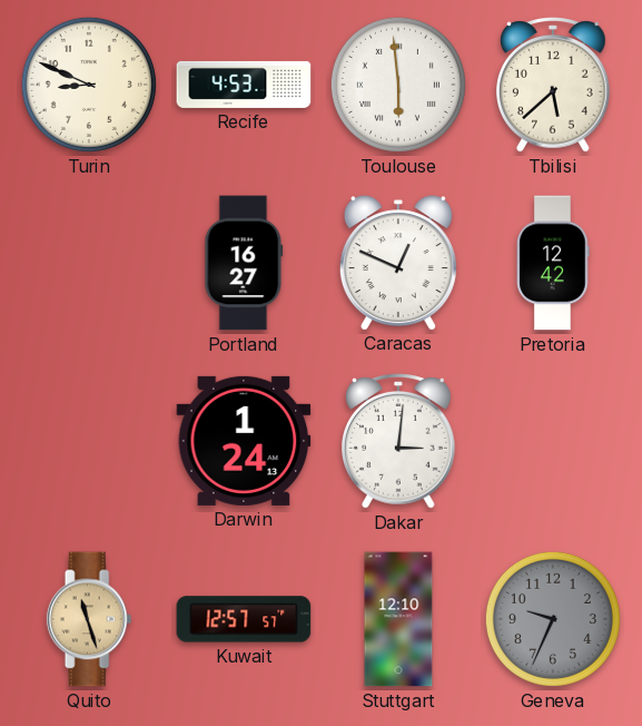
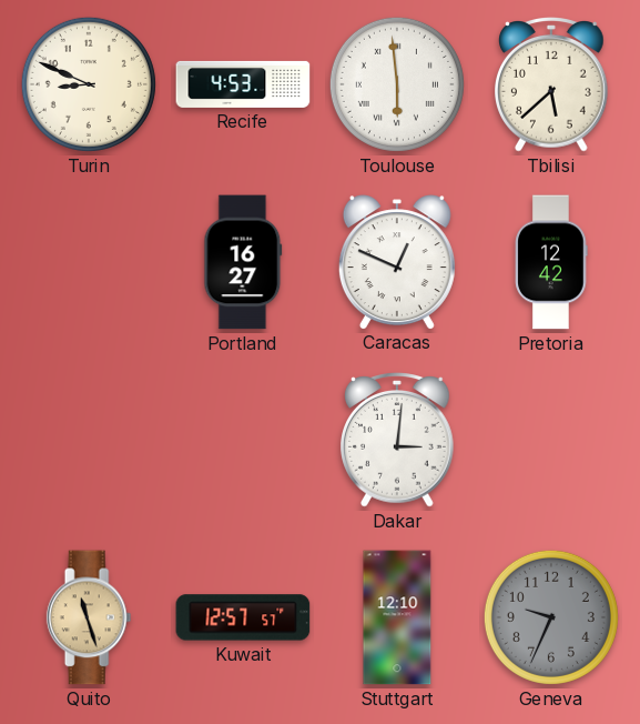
Darwin: 1:24 -> none
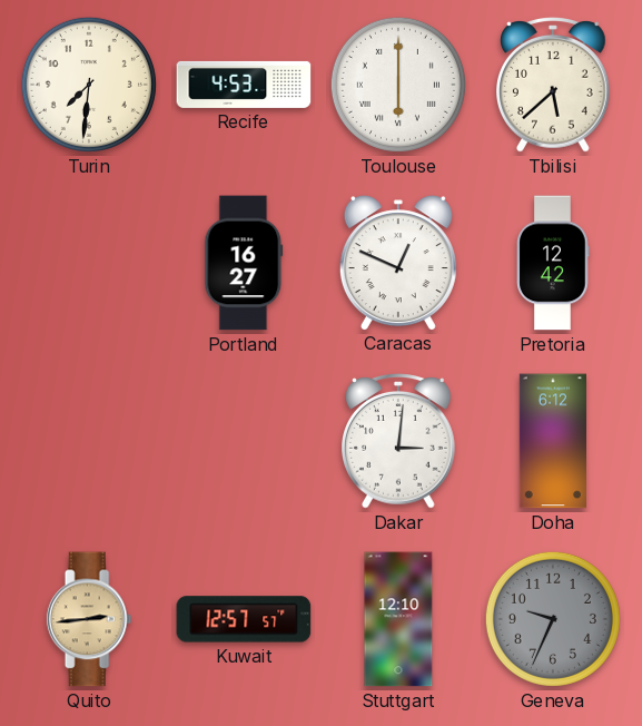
Turin: 8:49 -> 7:31
Toulouse: 5:59 -> 6:00
Doha: none -> 6:12
Quito: 11:27 -> 2:44
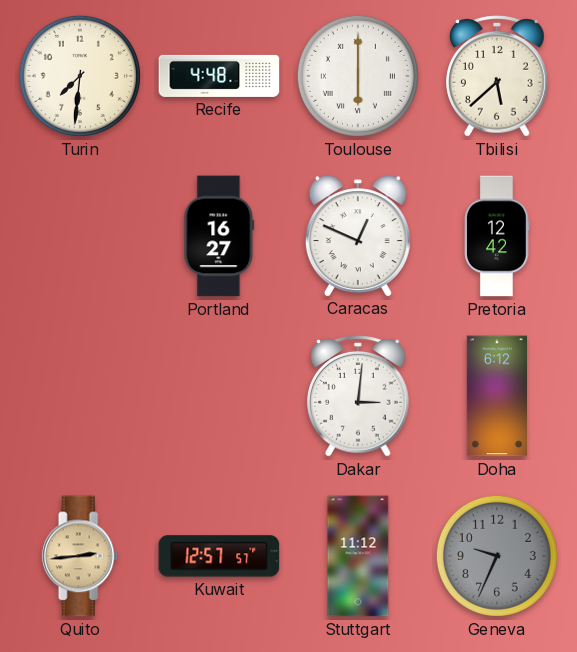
Recife: 4:53 -> 4:48
Stuttgart: 12:10 -> 11:12
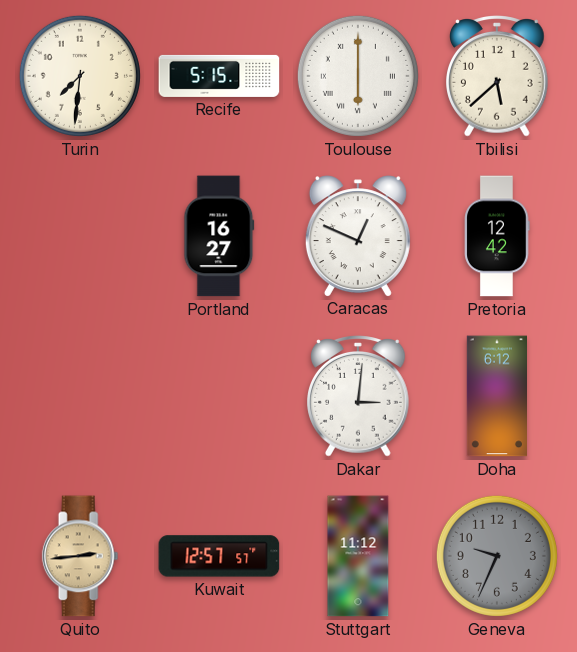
Recife: 4:48 -> 5:15
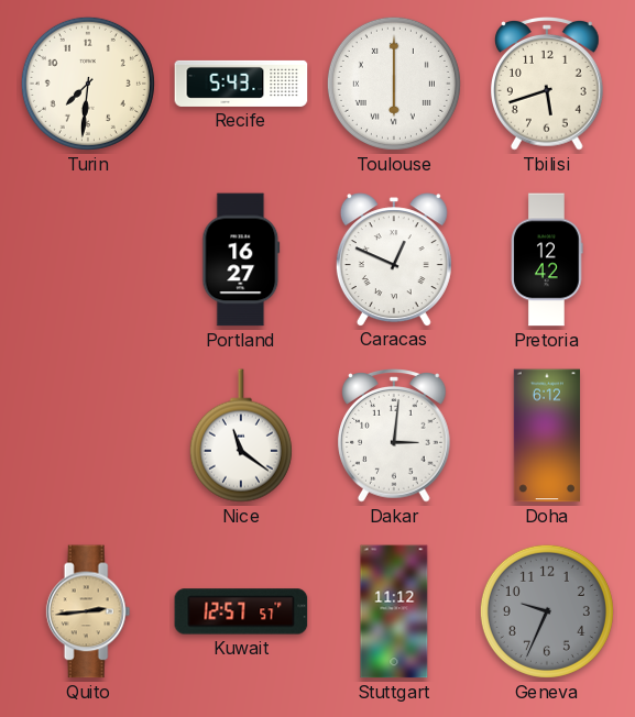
Recife: 5:15 -> 5:43
Tbilisi: 5:38 -> 5:42
Nice: none -> 11:21
